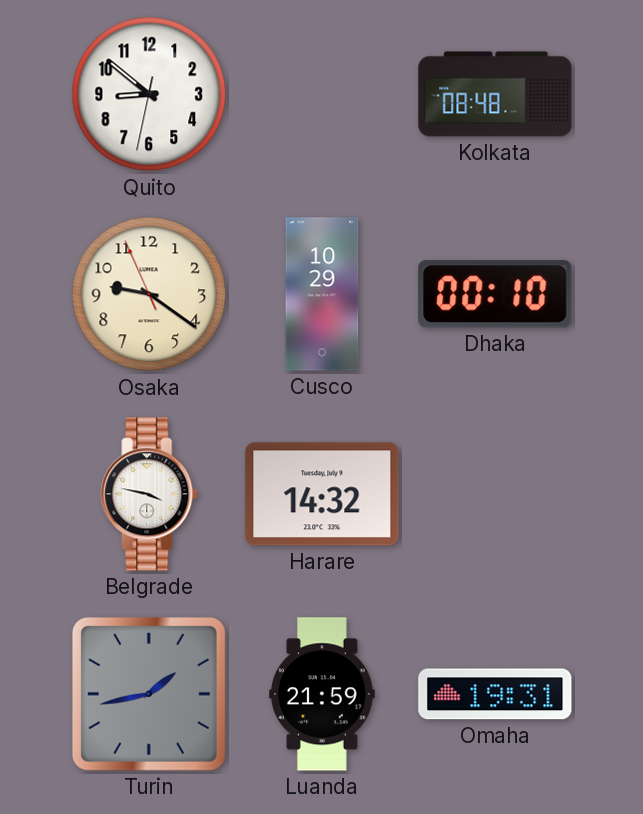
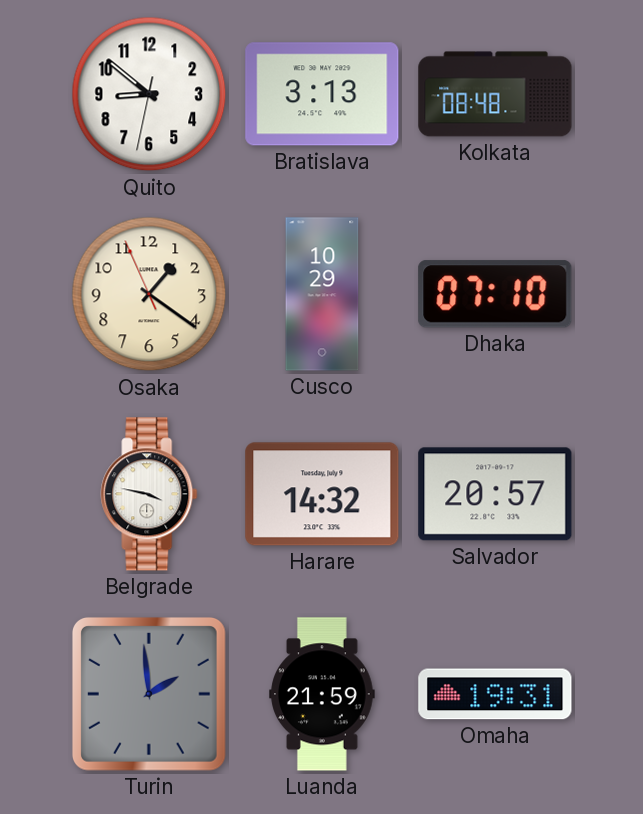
Bratislava: none -> 3:13
Osaka: 9:20 -> 1:20
Dhaka: 00:10 -> 07:10
Salvador: none -> 20:57
Turin: 1:43 -> 1:59
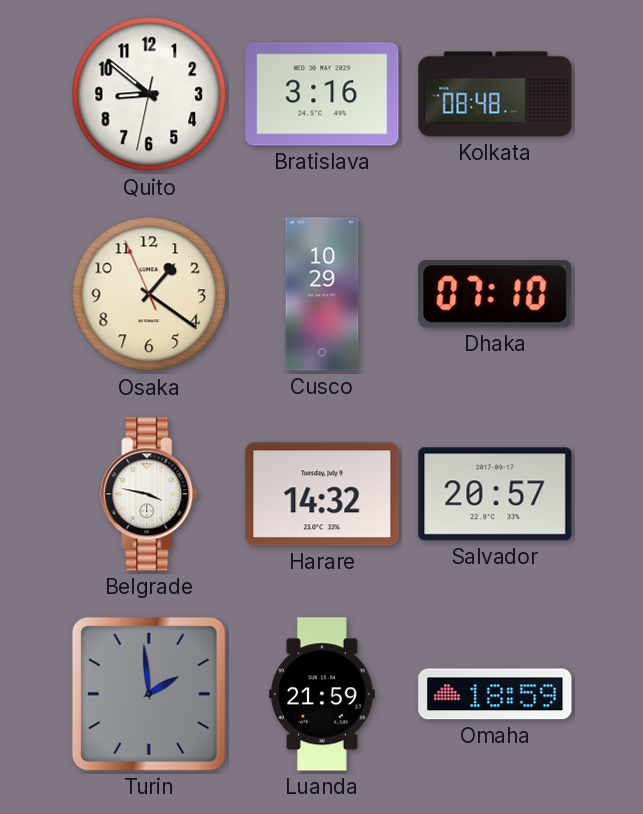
Bratislava: 3:13 -> 3:16
Omaha: 19:31 -> 18:59
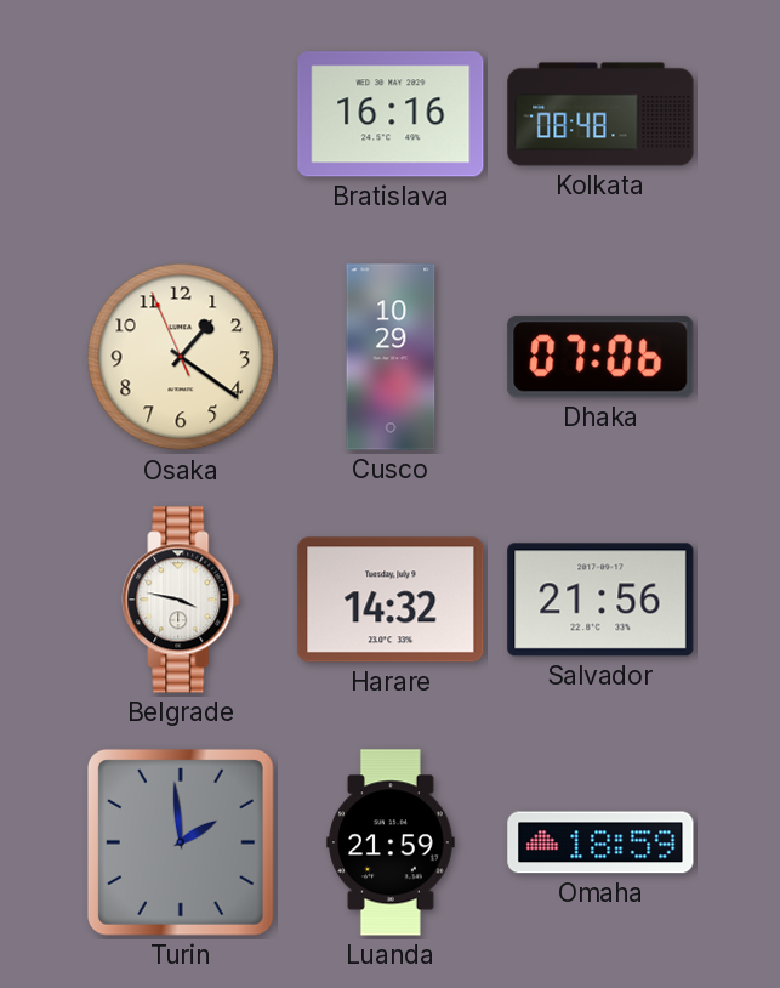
Quito: 8:51 -> none
Bratislava: 3:16 -> 16:16
Dhaka: 07:10 -> 07:06
Salvador: 20:57 -> 21:56
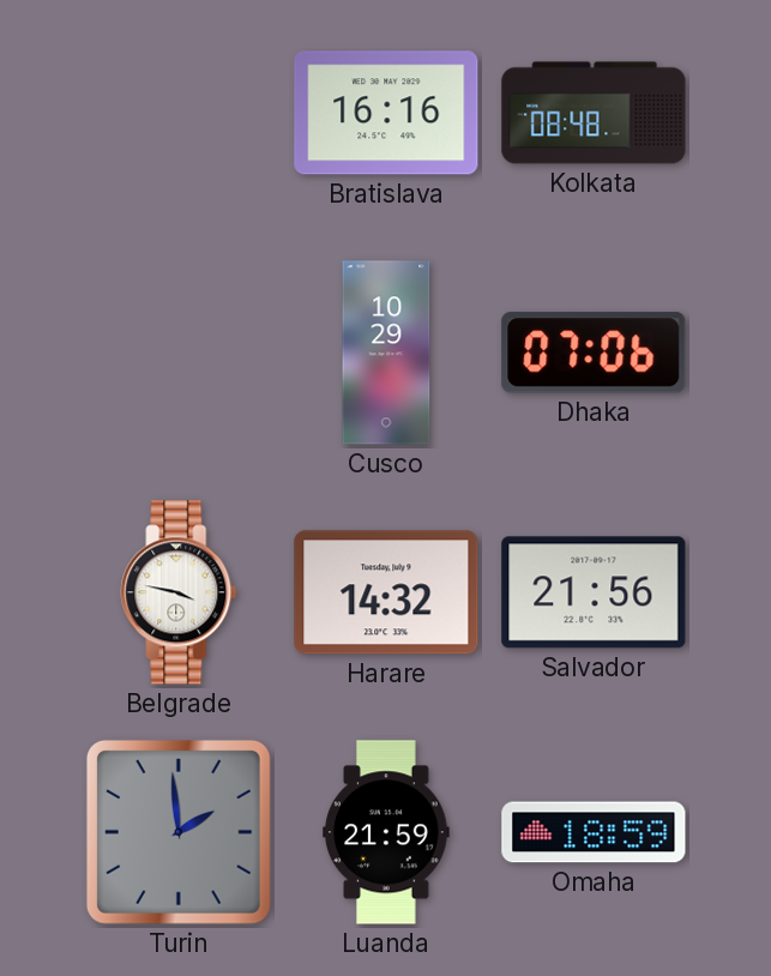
Osaka: 1:20 -> none
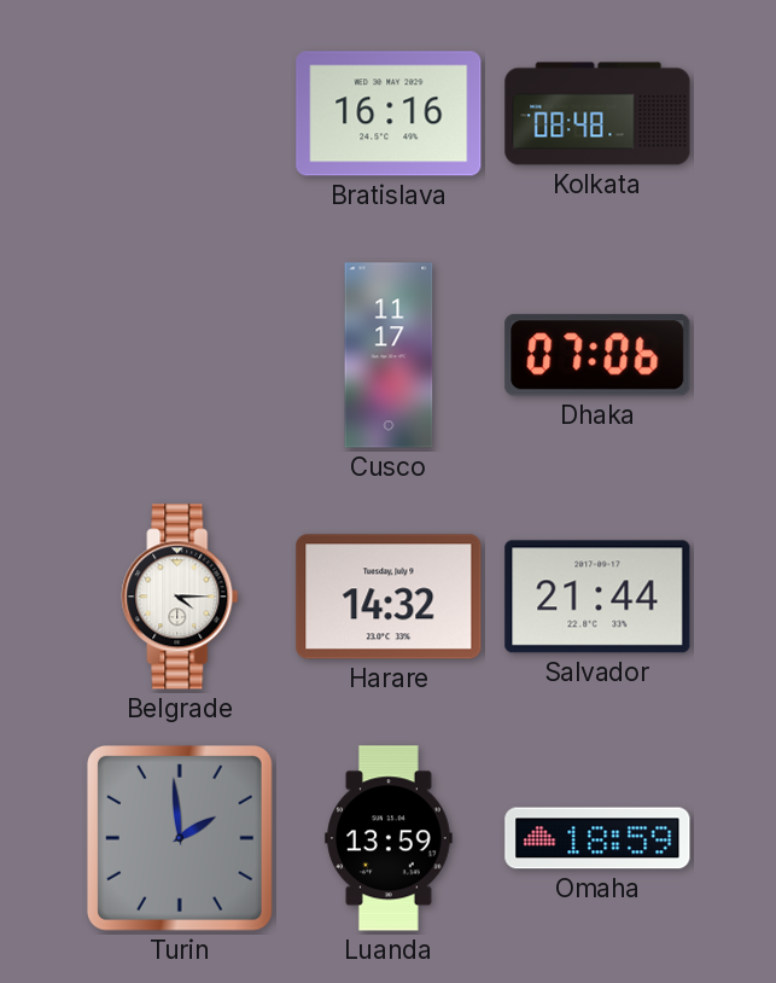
Cusco: 10:29 -> 11:17
Belgrade: 3:47 -> 4:15
Salvador: 21:56 -> 21:44
Luanda: 21:59 -> 13:59
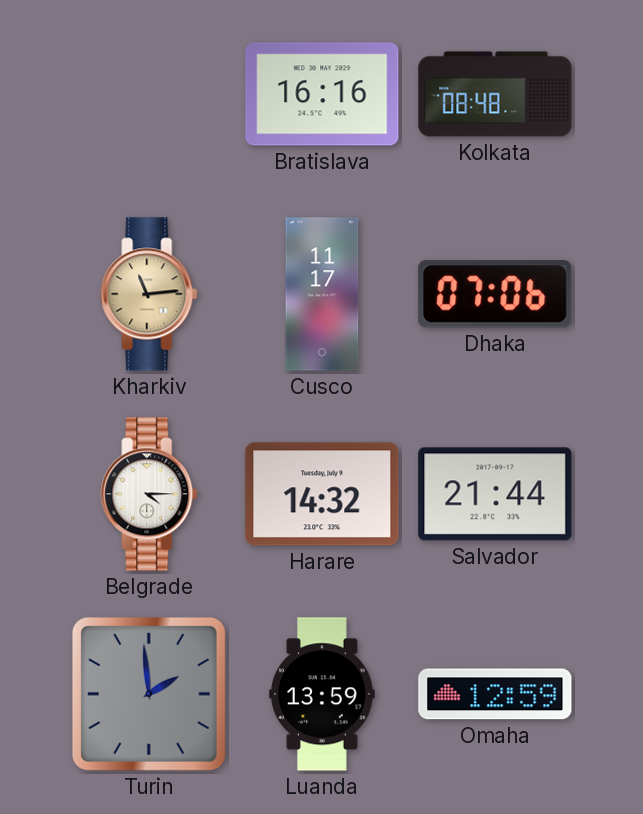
Kharkiv: none -> 11:14
Omaha: 18:59 -> 12:59
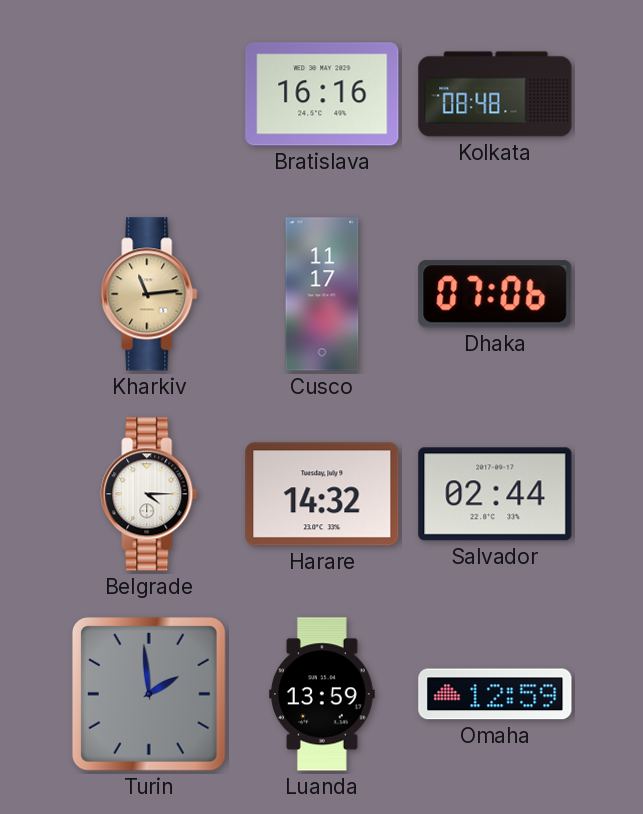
Salvador: 21:44 -> 02:44
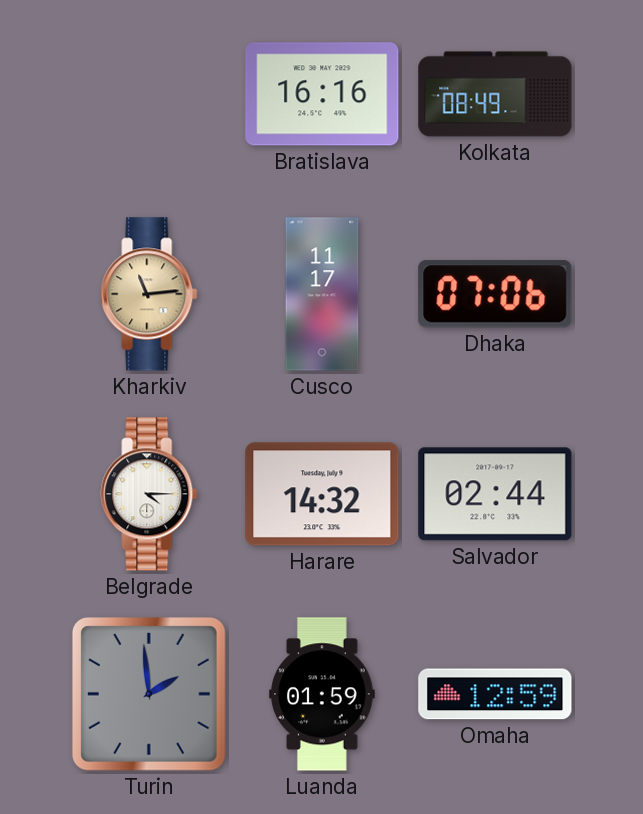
Kolkata: 08:48 -> 08:49
Luanda: 13:59 -> 01:59
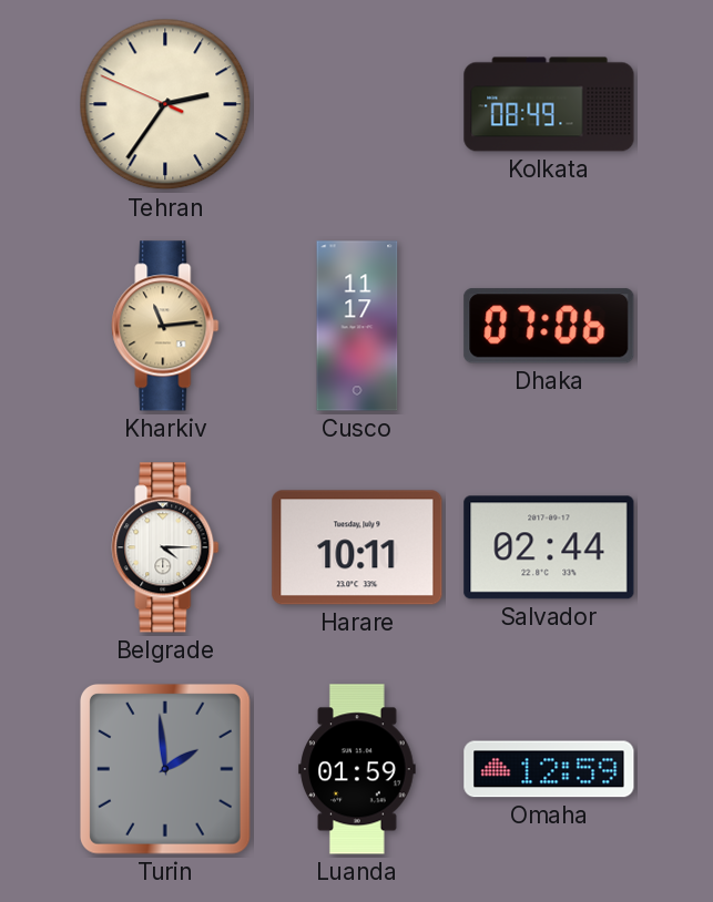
Tehran: none -> 2:35
Bratislava: 16:16 -> none
Harare: 14:32 -> 10:11
